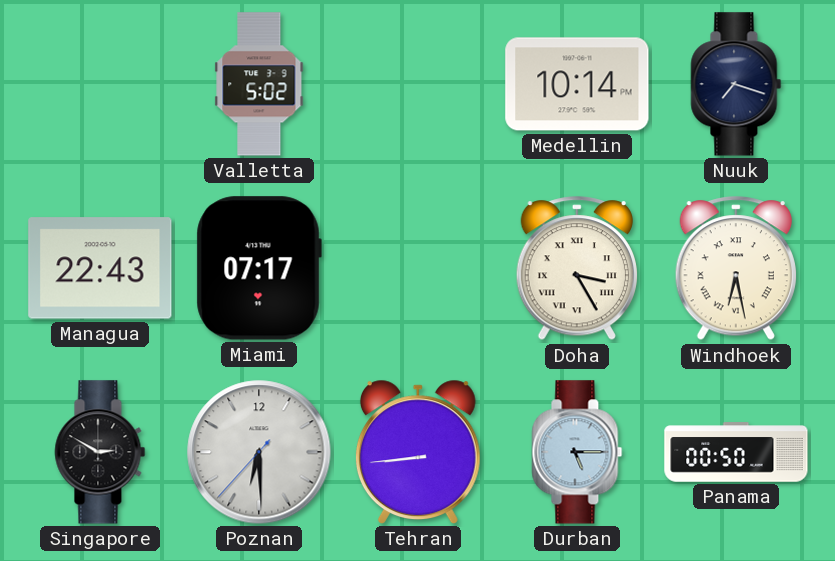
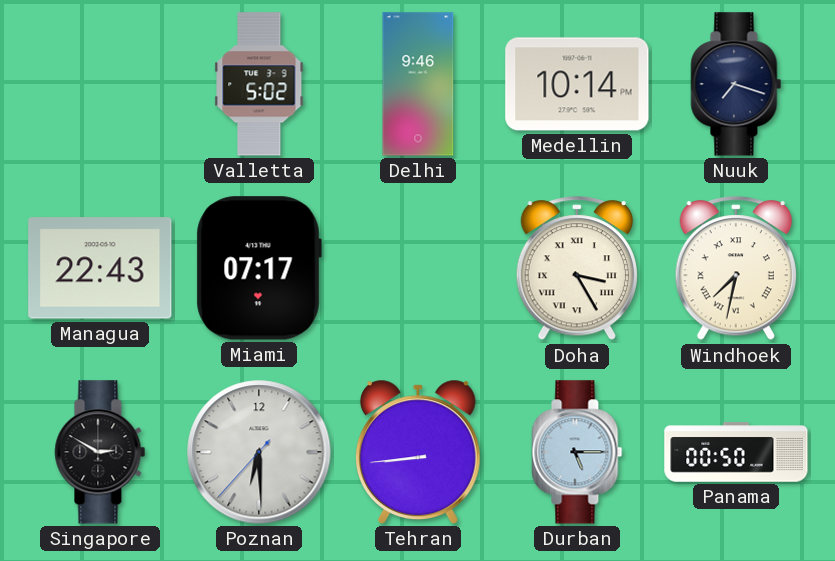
Delhi: none -> 9:46
Windhoek: 6:28 -> 7:32
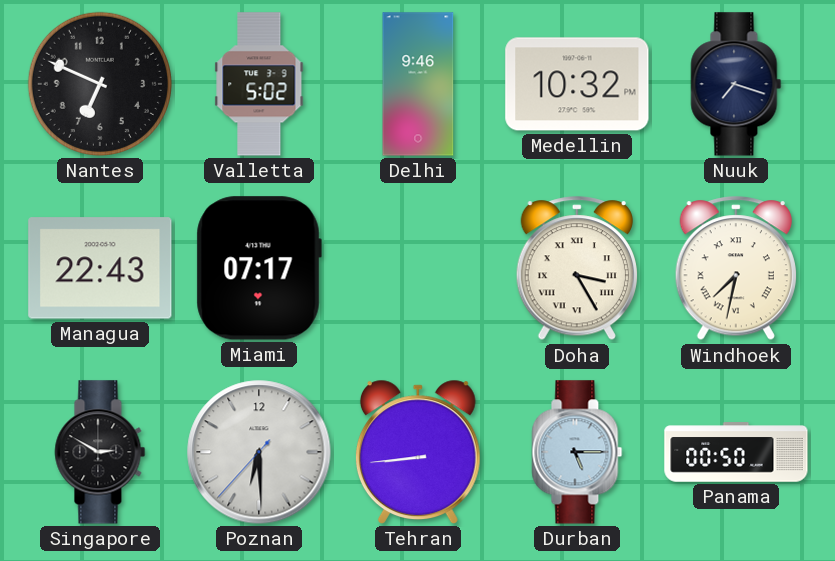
Nantes: none -> 6:49
Medellin: 10:14 -> 10:32
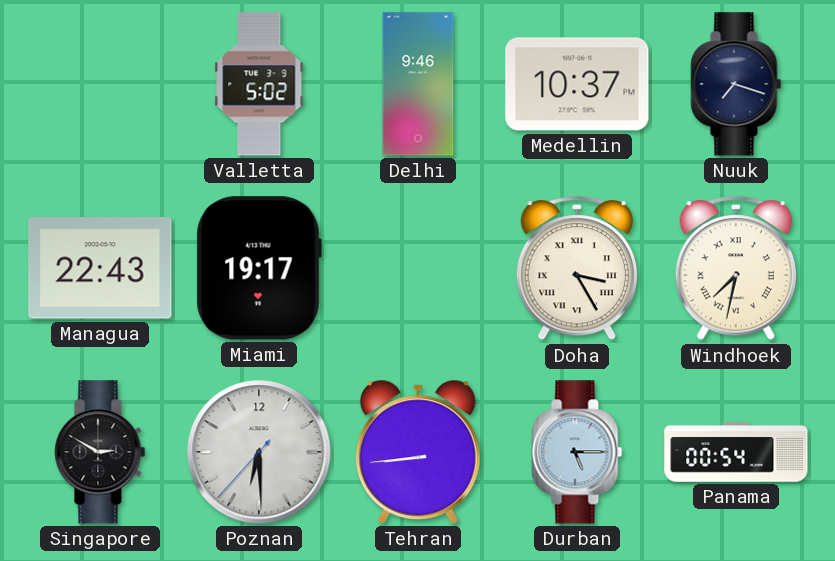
Nantes: 6:49 -> none
Medellin: 10:32 -> 10:37
Miami: 07:17 -> 19:17
Panama: 00:50 -> 00:54
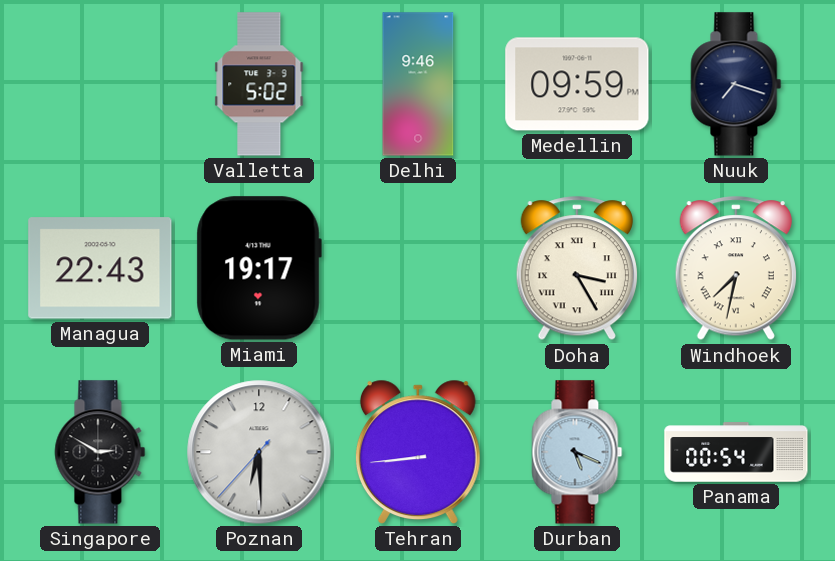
Medellin: 10:37 -> 09:59
Durban: 5:15 -> 5:19
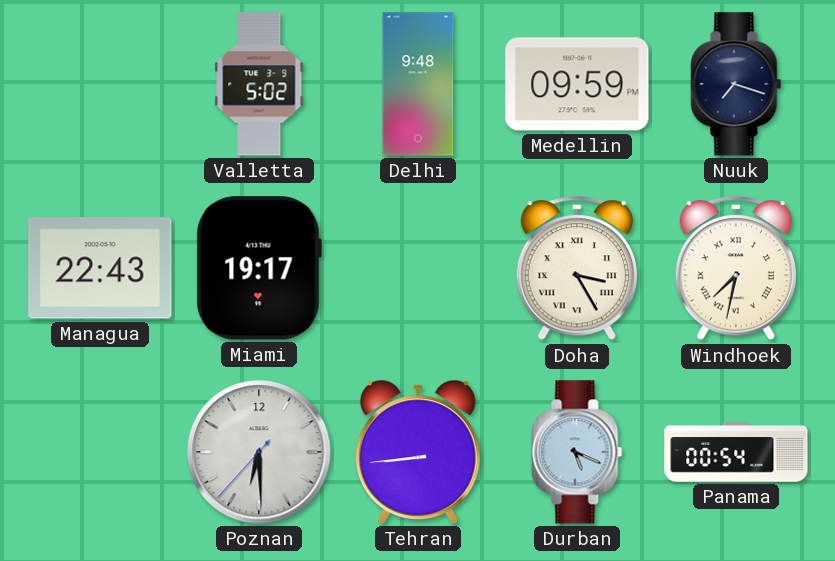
Delhi: 9:46 -> 9:48
Singapore: 2:50 -> none
